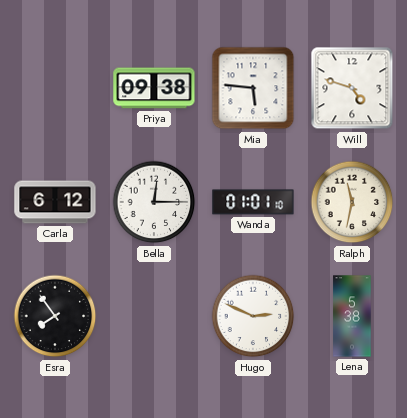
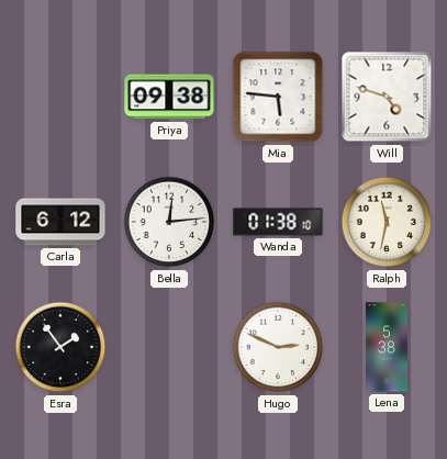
Bella: 12:15 -> 12:14
Wanda: 01:01 -> 01:38
Esra: 7:54 -> 1:54
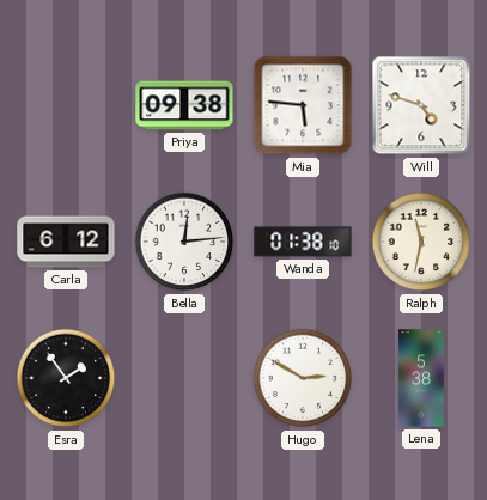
Hugo: 2:49 -> 2:50
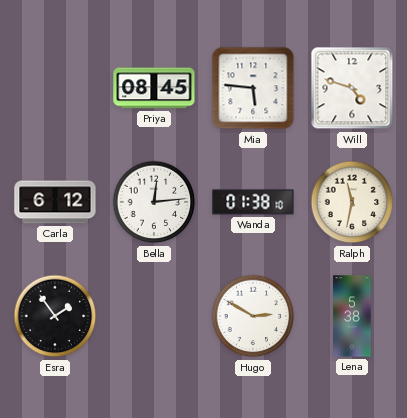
Priya: 09:38 -> 08:45
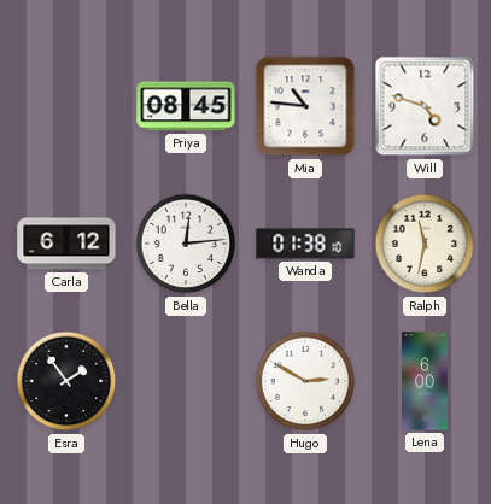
Mia: 5:46 -> 10:46
Lena: 5:38 -> 6:00
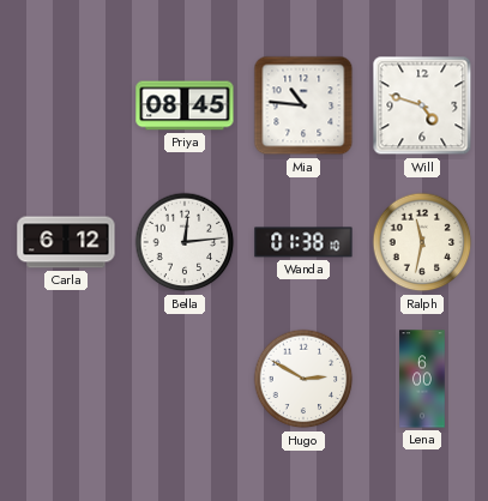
Esra: 1:54 -> none
